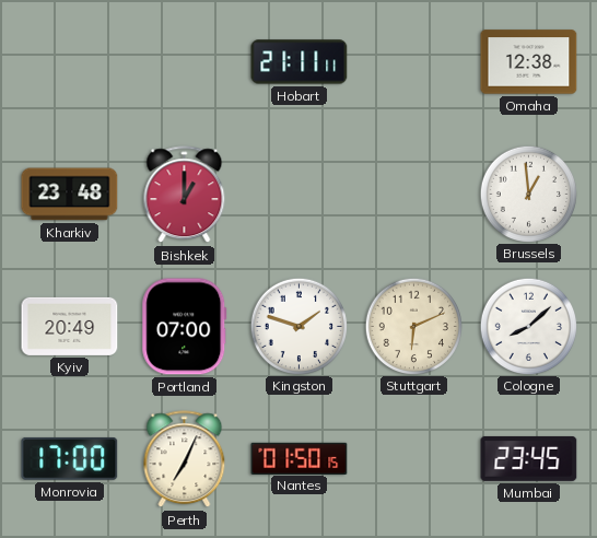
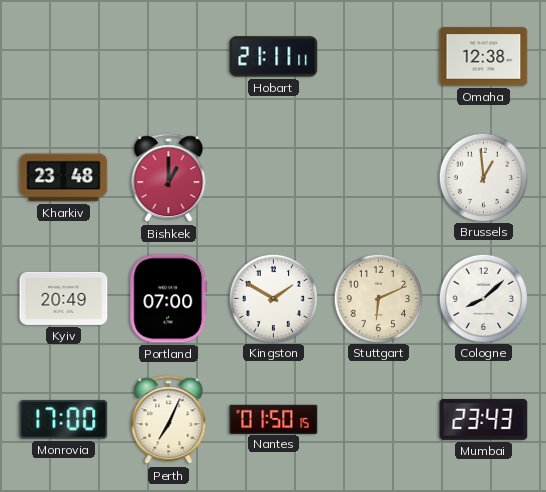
Kingston: 1:48 -> 1:50
Mumbai: 23:45 -> 23:43
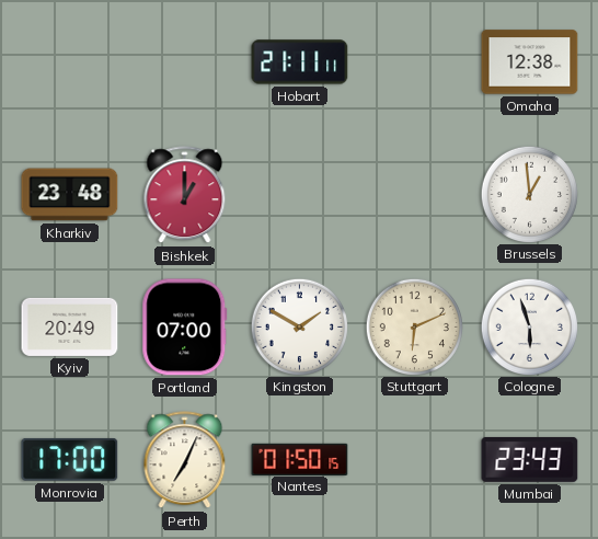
Cologne: 8:08 -> 5:57
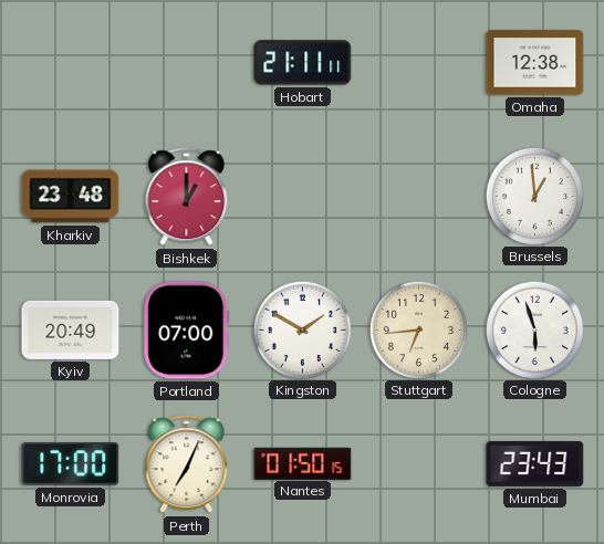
Stuttgart: 6:11 -> 6:44
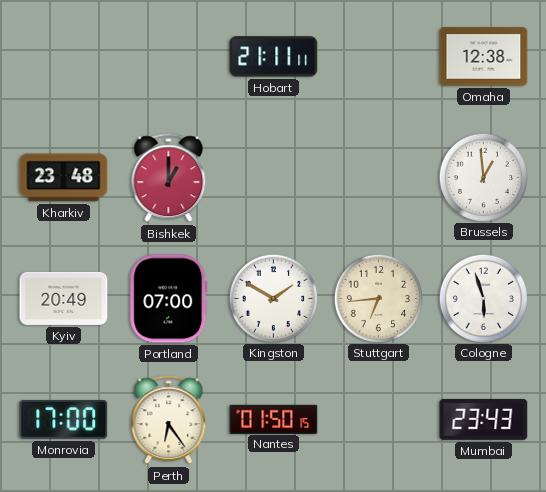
Perth: 7:04 -> 6:24
